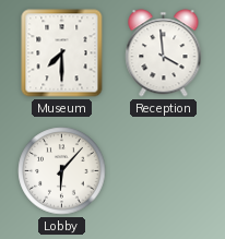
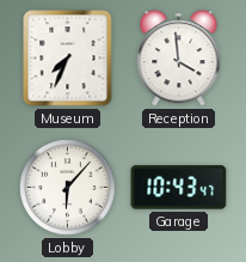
Museum: 7:30 -> 7:34
Garage: none -> 10:43
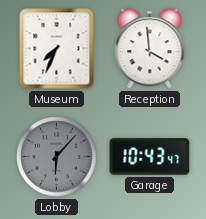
Lobby dial: white -> grey
